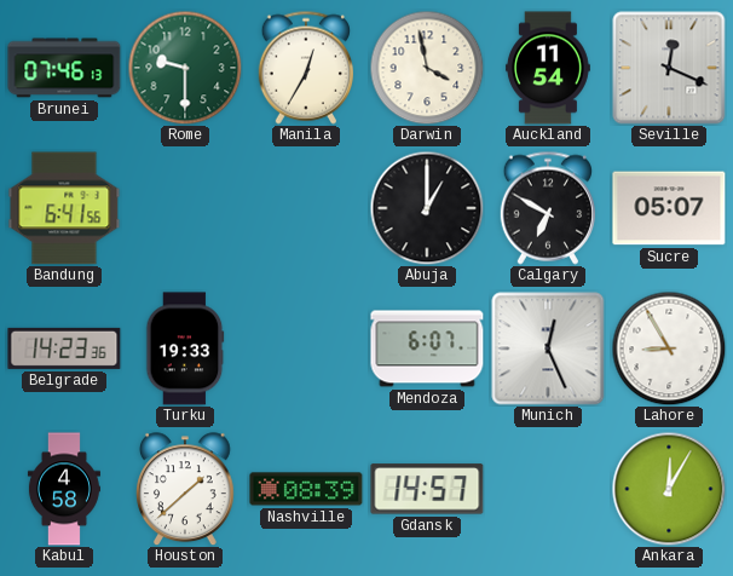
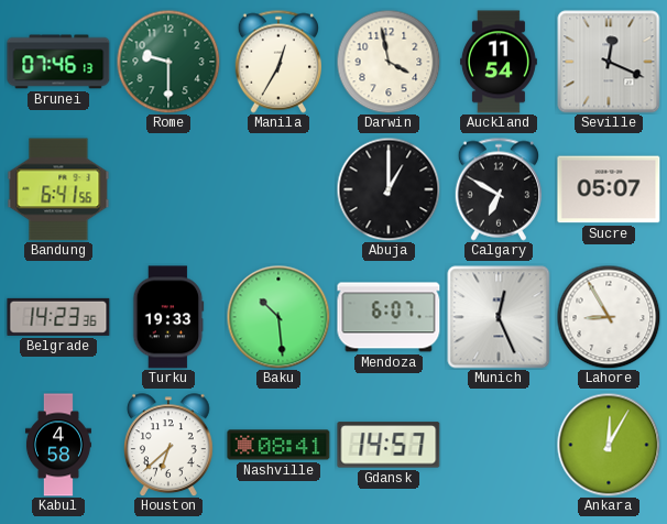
Baku: none -> 10:29
Houston: 1:38 -> 6:38
Nashville: 08:39 -> 08:41
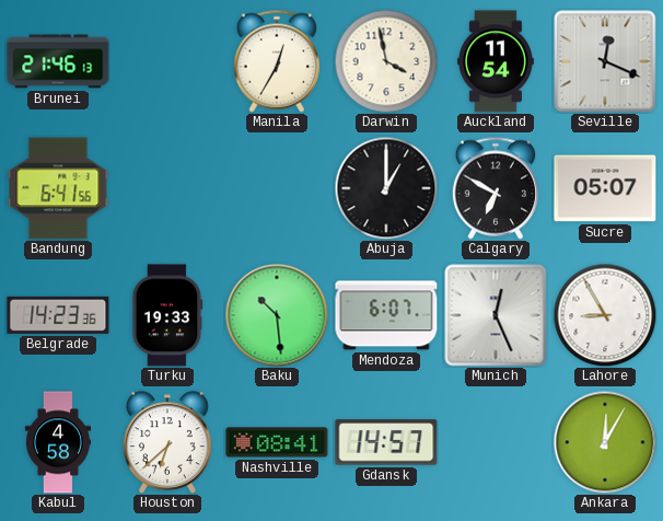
Brunei: 07:46 -> 21:46
Rome: 9:30 -> none
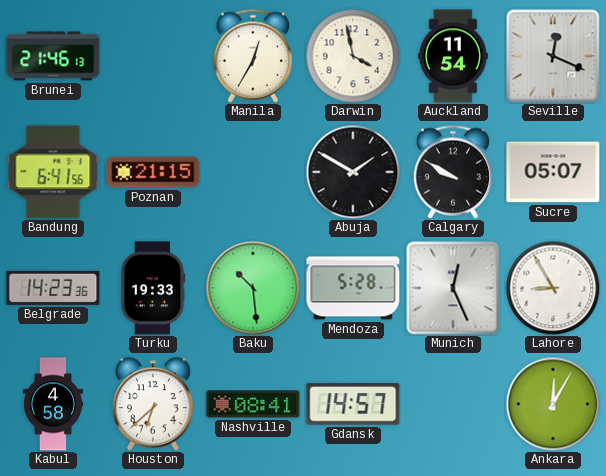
Poznan: none -> 21:15
Abuja: 1:00 -> 1:50
Calgary: 6:50 -> 9:50
Mendoza: 6:07 -> 5:28
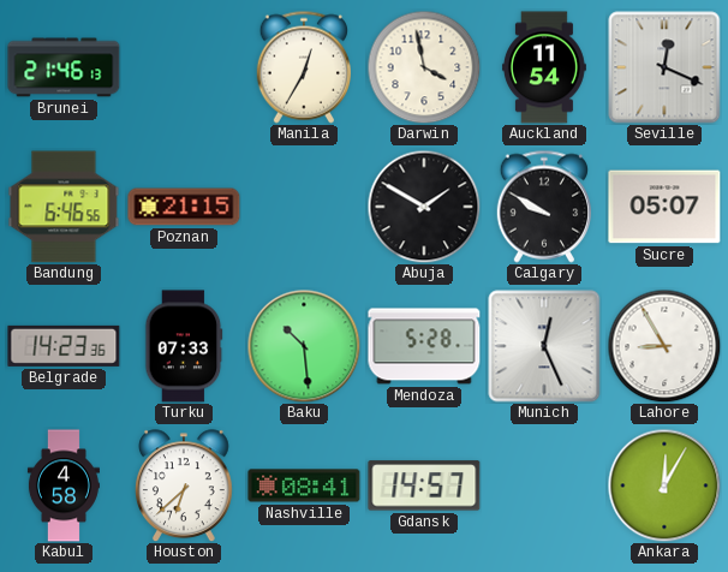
Bandung: 6:41 -> 6:46
Turku: 19:33 -> 07:33
